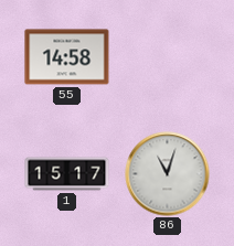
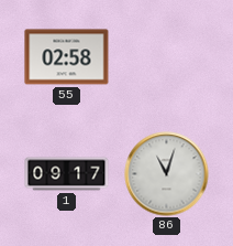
55: 14:58 -> 02:58
1: 15:17 -> 09:17
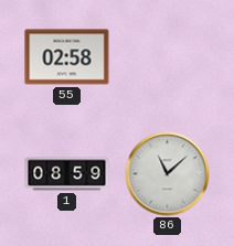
1: 09:17 -> 08:59
86: 11:03 -> 11:08
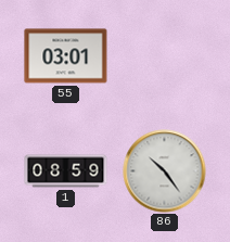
55: 02:58 -> 03:01
86: 11:08 -> 10:24
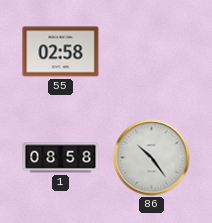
55: 03:01 -> 02:58
1: 08:59 -> 08:58
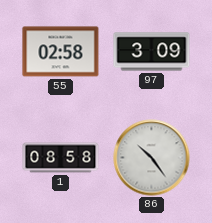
97: none -> 3:09
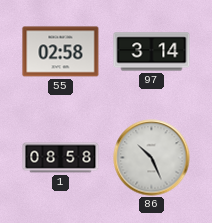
97: 3:09 -> 3:14
86: 10:24 -> 10:26
